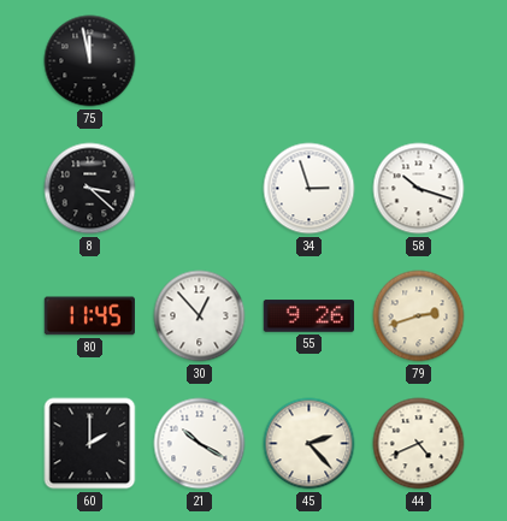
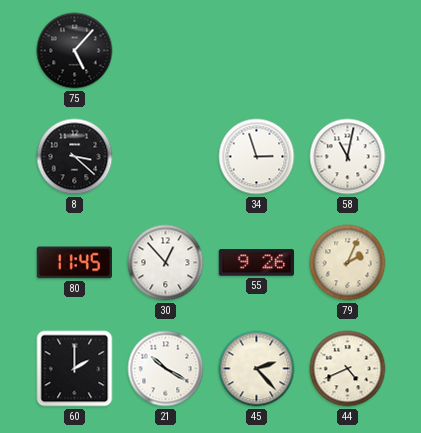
75: 11:58 -> 5:07
58: 10:18 -> 11:02
79: 2:42 -> 2:04
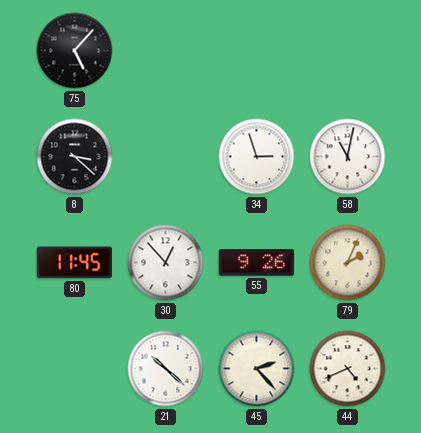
60: 2:00 -> none
21: 10:20 -> 10:22
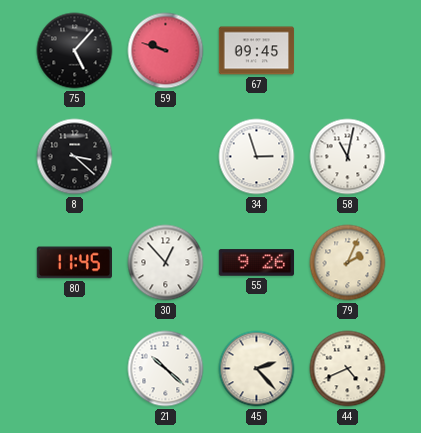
59: none -> 9:48
67: none -> 09:45
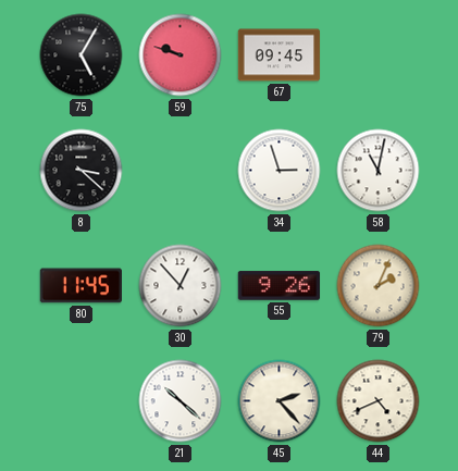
75: 5:07 -> 5:05
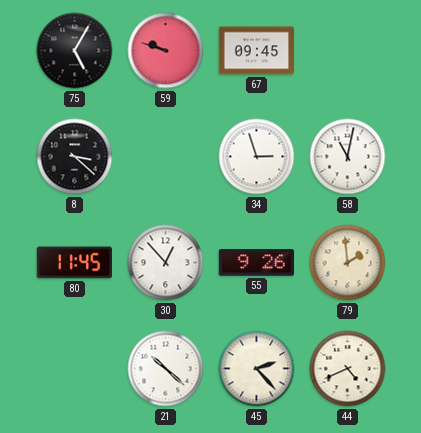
79: 2:04 -> 1:59
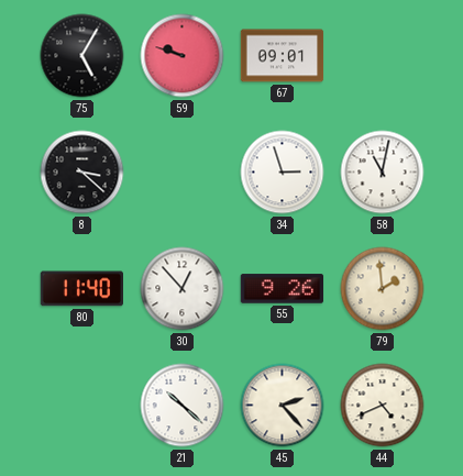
67: 09:45 -> 09:01
80: 11:45 -> 11:40
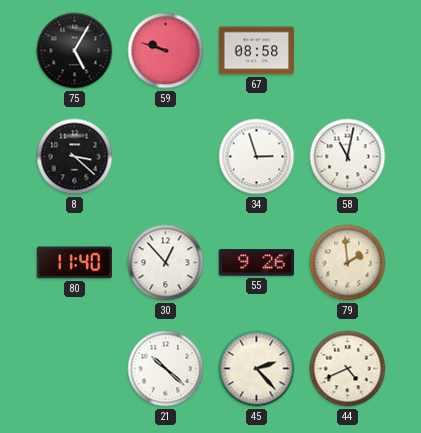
67: 09:01 -> 08:58
